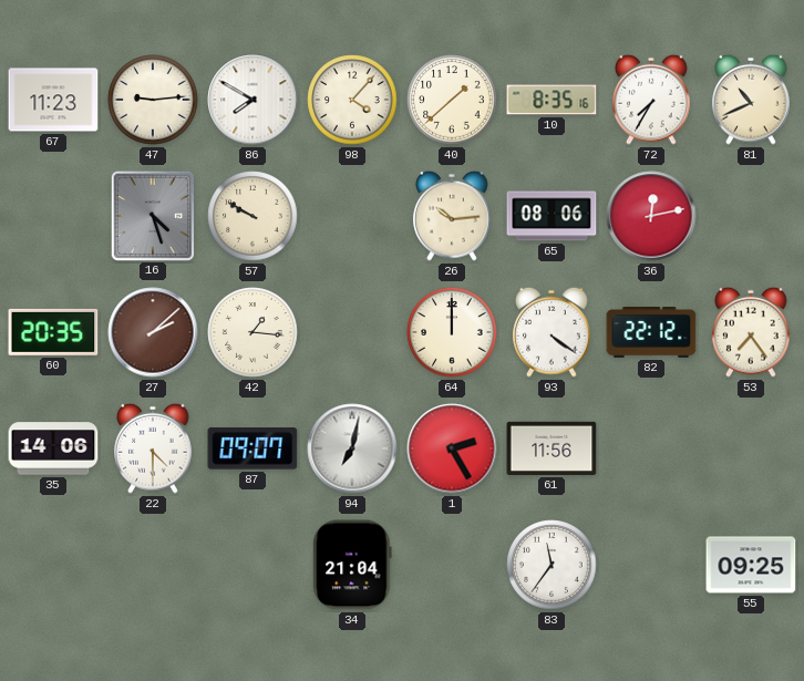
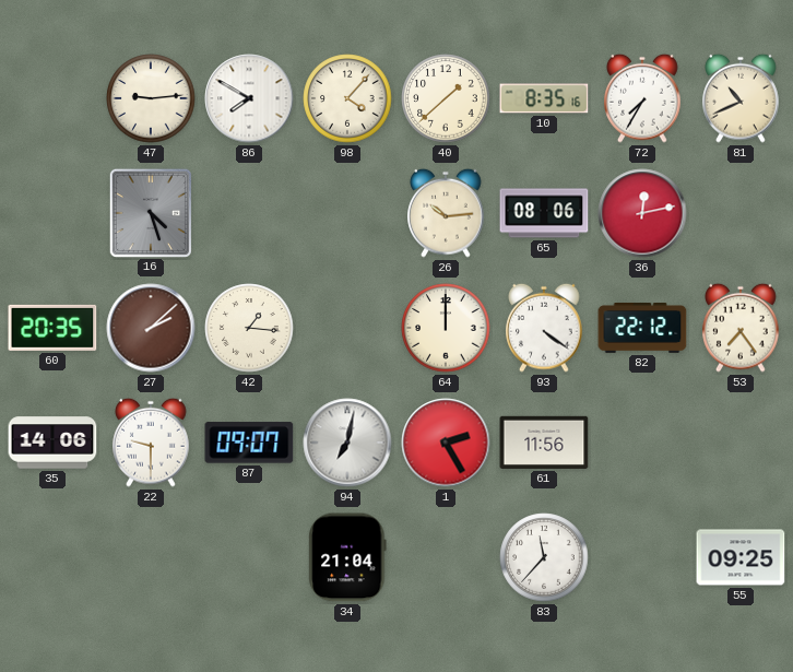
67: 11:23 -> none
57: 9:50 -> none
22: 4:30 -> 9:30
83: 11:36 -> 11:37
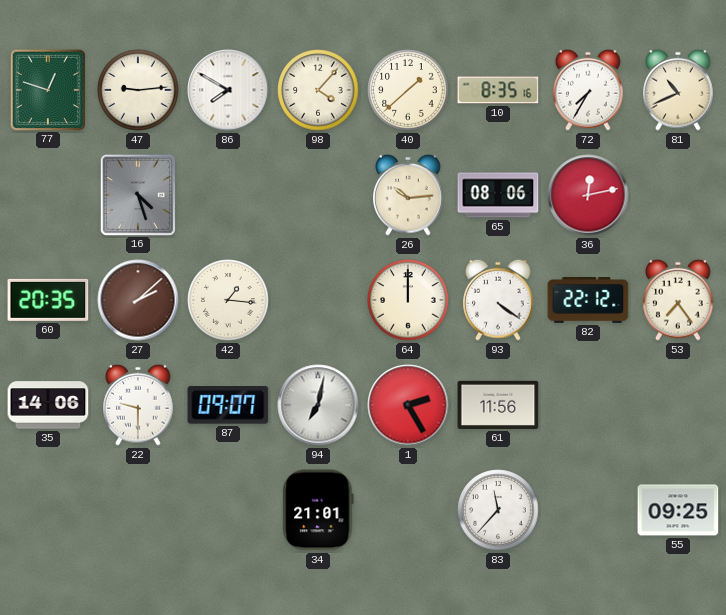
77: none -> 12:48
34: 21:04 -> 21:01
